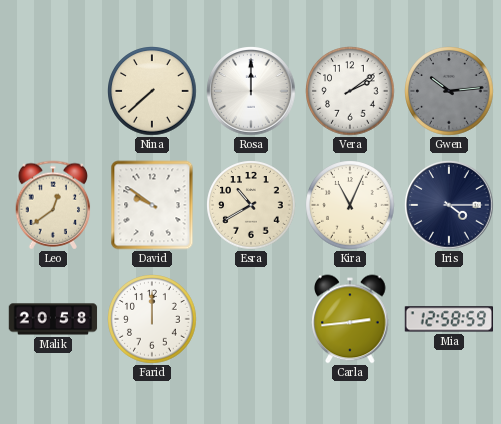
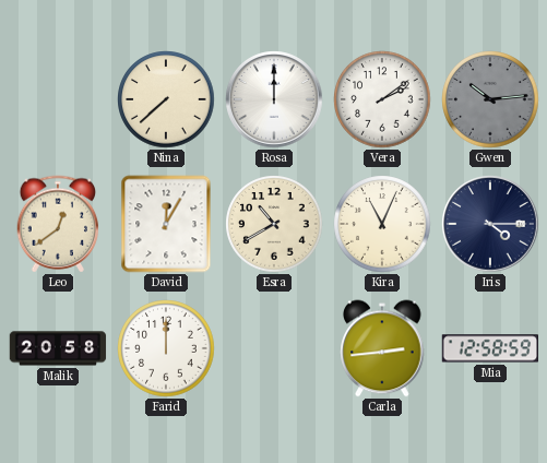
David: 9:51 -> 12:05
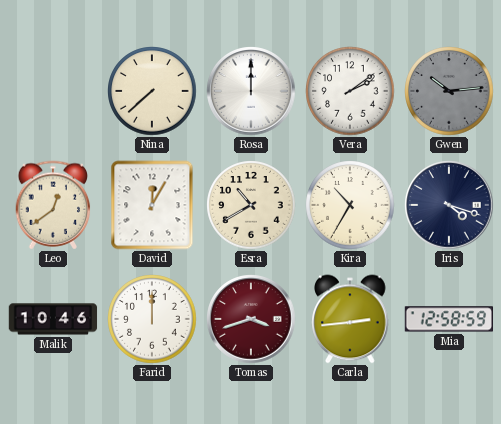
Kira: 11:04 -> 10:35
Iris: 4:15 -> 4:18
Malik: 20:58 -> 10:46
Tomas: none -> 3:42
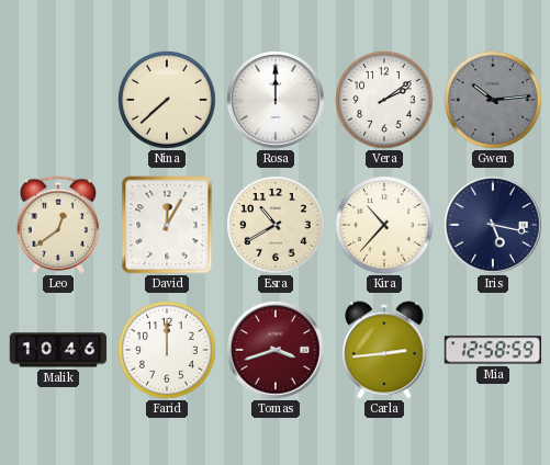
Kira: 10:35 -> 10:37
Iris: 4:18 -> 5:17
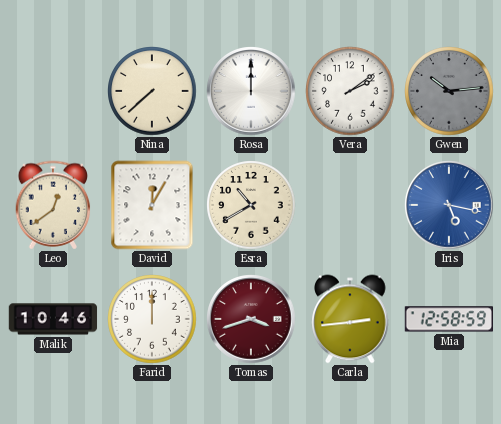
Kira: 10:37 -> none
Iris dial: navy -> blue
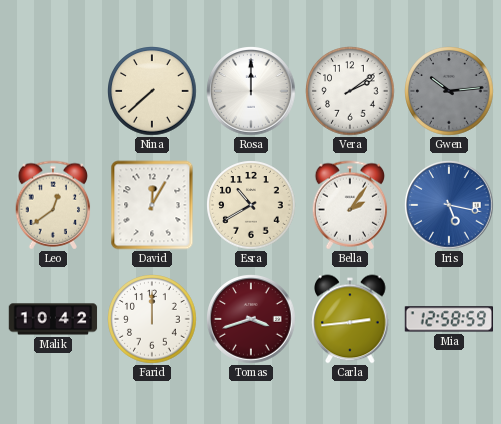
Bella: none -> 2:06
Malik: 10:46 -> 10:42
